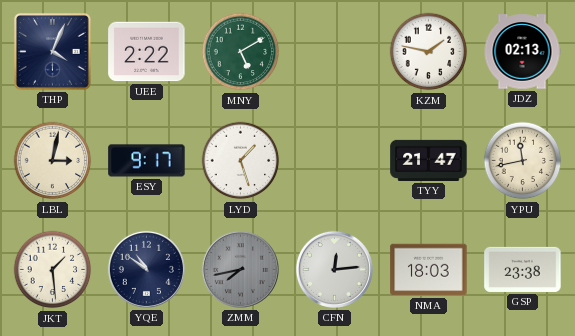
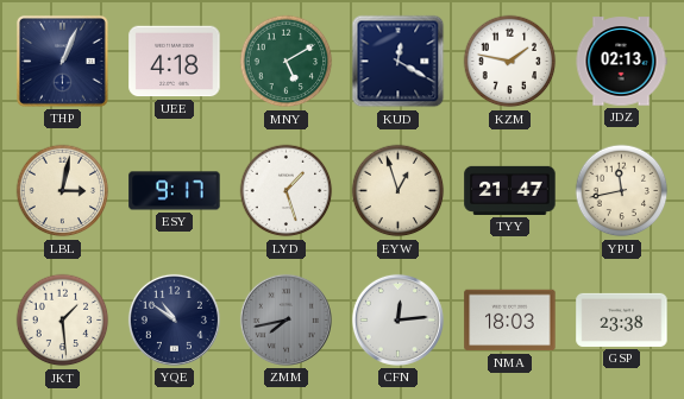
THP: 4:04 -> 1:04
UEE: 2:22 -> 4:18
KUD: none -> 12:20
EYW: none -> 12:57
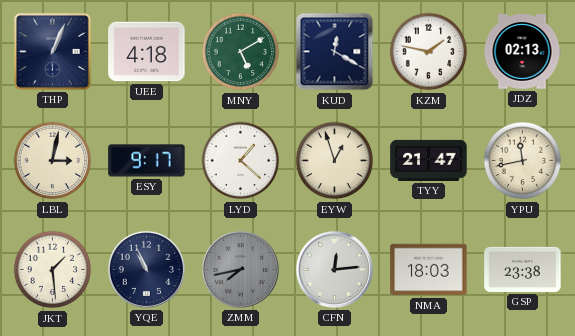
LYD: 1:27 -> 1:22
YQE: 10:51 -> 10:56
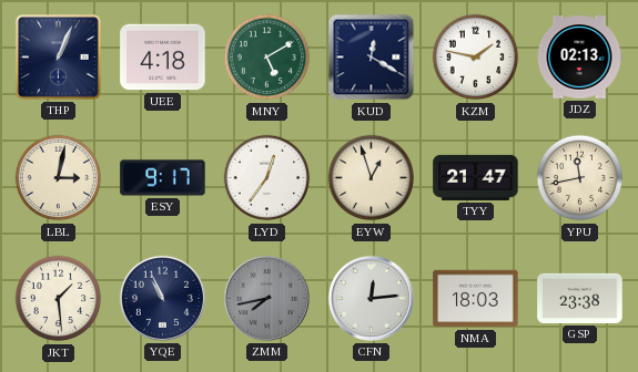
LYD: 1:22 -> 12:36
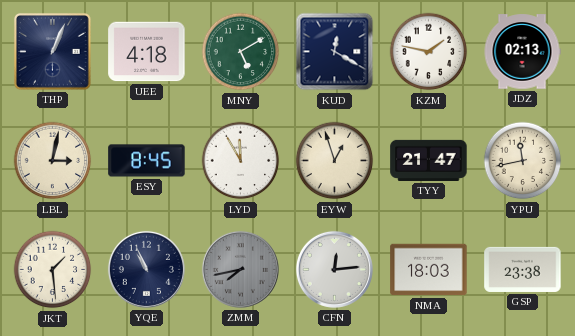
ESY: 9:17 -> 8:45
LYD: 12:36 -> 11:55
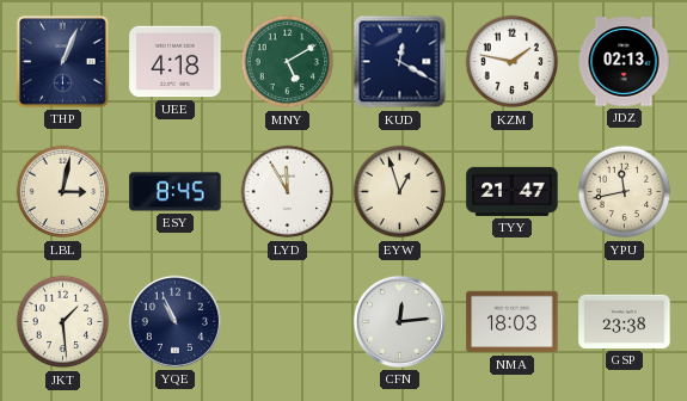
ZMM: 7:43 -> none
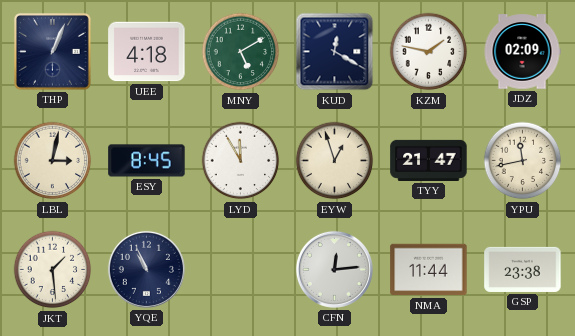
JDZ: 02:13 -> 02:09
NMA: 18:03 -> 11:44
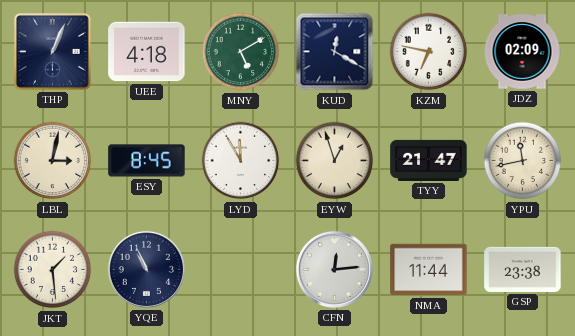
KZM: 1:47 -> 6:47
